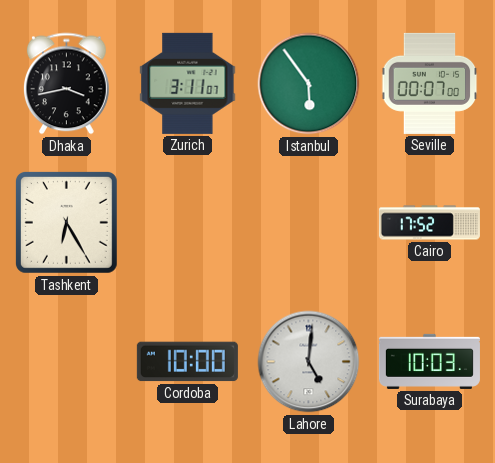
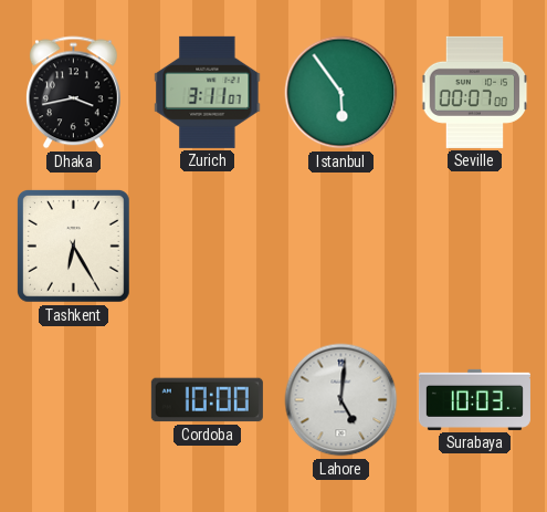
Cairo: 17:52 -> none
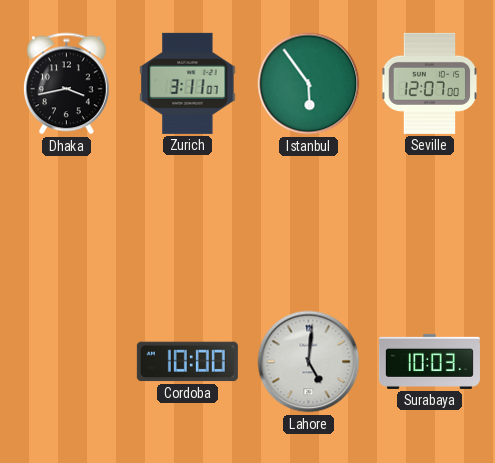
Seville: 00:07 -> 12:07
Tashkent: 6:25 -> none
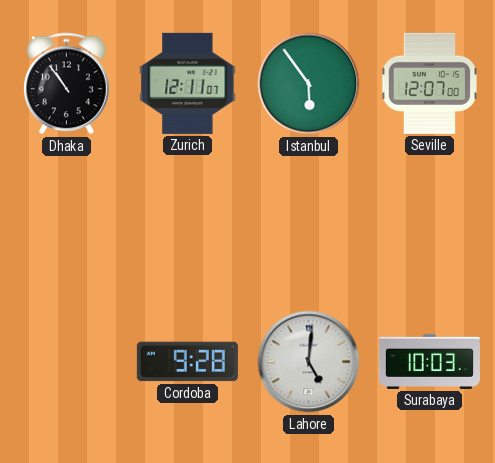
Dhaka: 3:43 -> 10:54
Zurich: 3:11 -> 12:11
Cordoba: 10:00 -> 9:28
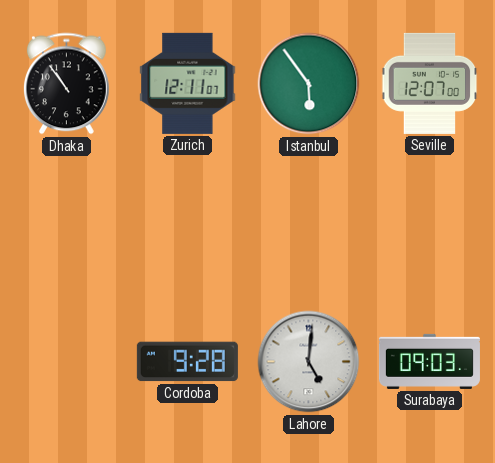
Surabaya: 10:03 -> 09:03
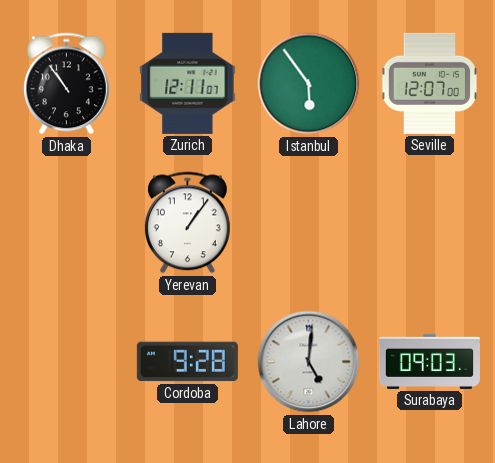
Yerevan: none -> 1:06
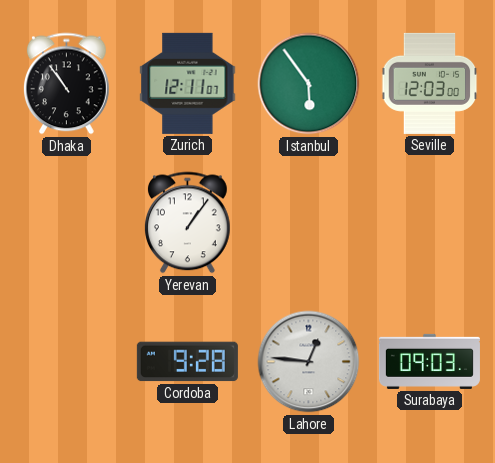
Seville: 12:07 -> 12:03
Lahore: 5:01 -> 12:46
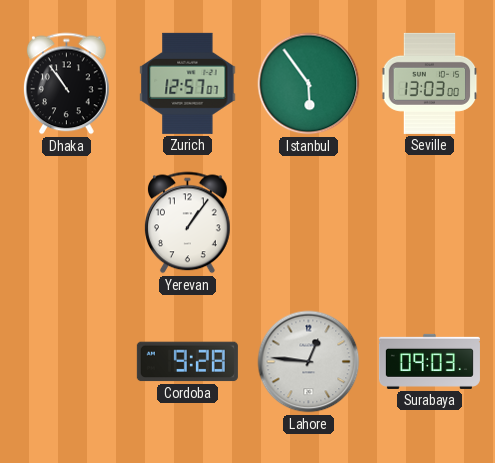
Zurich: 12:11 -> 12:57
Seville: 12:03 -> 13:03
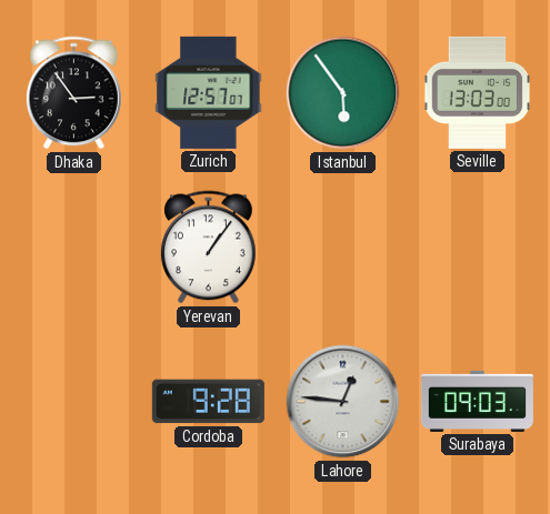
Dhaka: 10:54 -> 2:54
